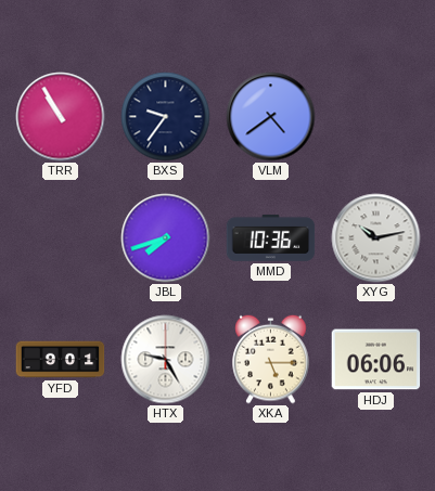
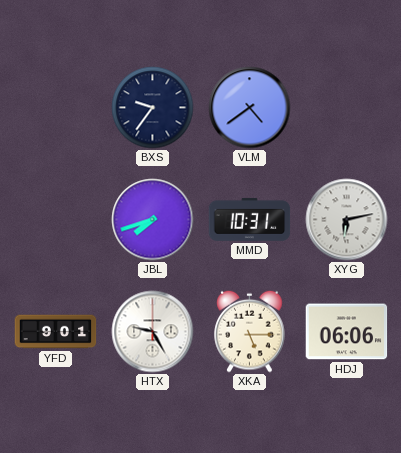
TRR: 10:55 -> none
MMD: 10:36 -> 10:31
XYG: 10:13 -> 6:13
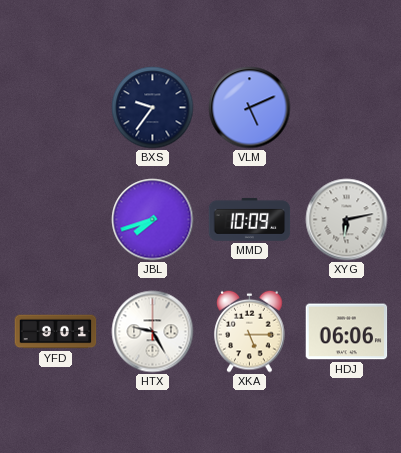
VLM: 4:39 -> 5:11
MMD: 10:31 -> 10:09
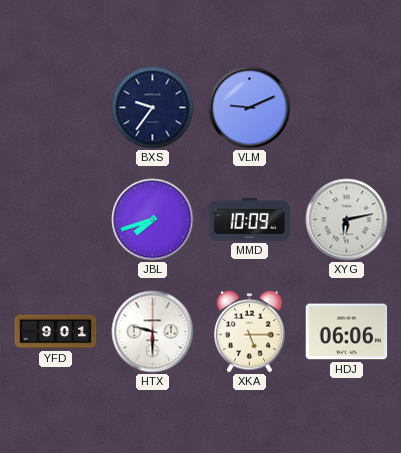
VLM: 5:11 -> 9:11
HTX: 9:25 -> 9:30
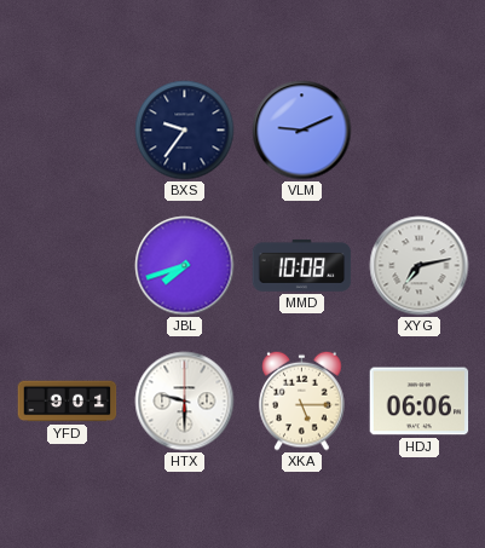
MMD: 10:09 -> 10:08
XYG: 6:13 -> 7:13
